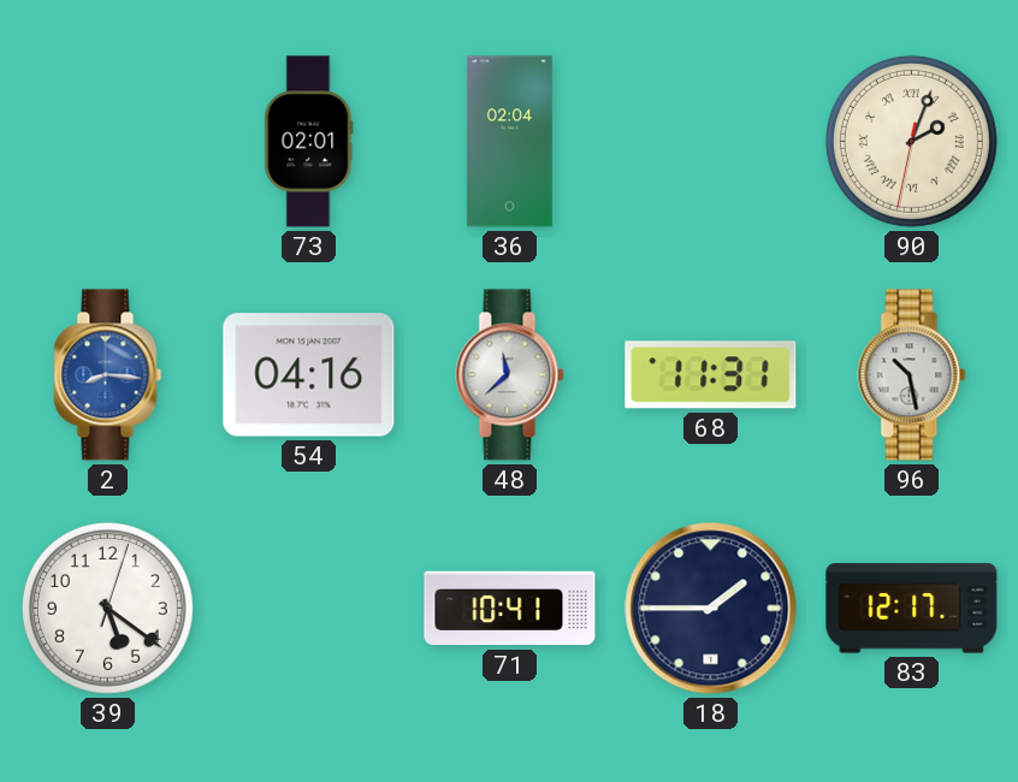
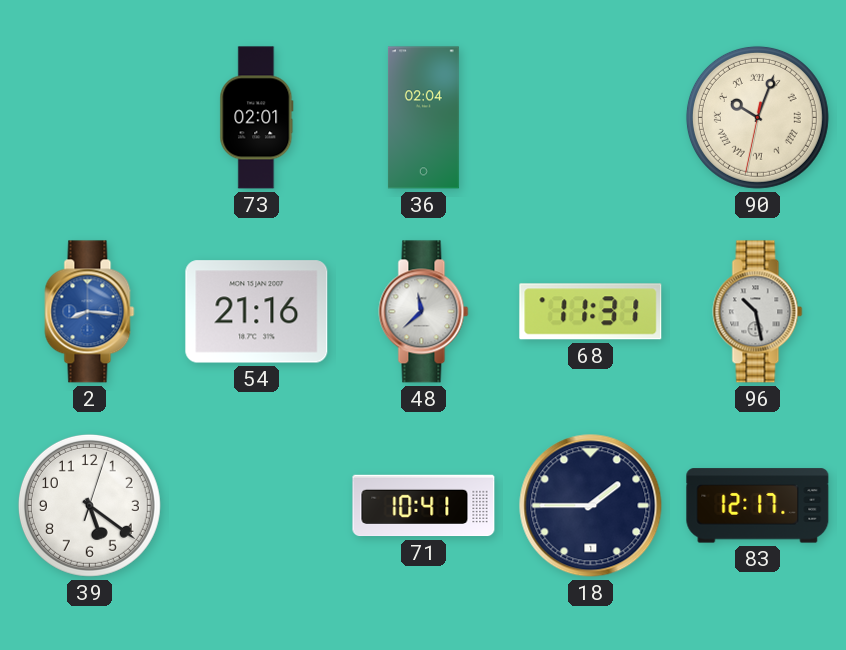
90: 2:03 -> 10:03
54: 04:16 -> 21:16
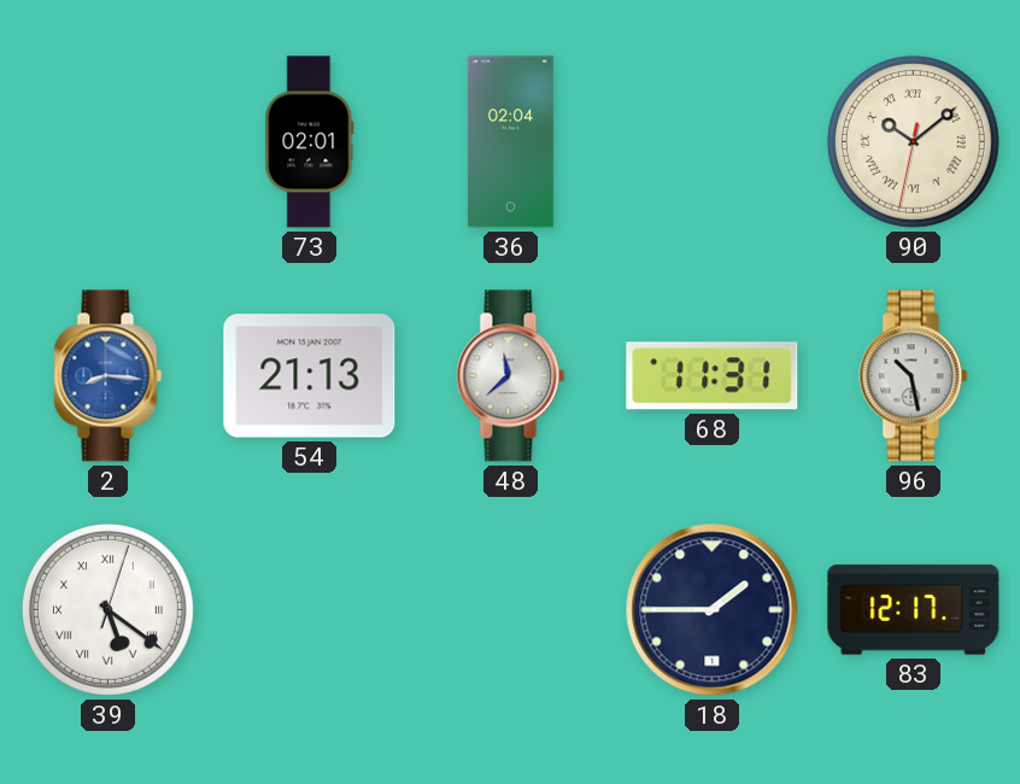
90: 10:03 -> 10:08
54: 21:16 -> 21:13
39 numerals: Arabic -> Roman
71: 10:41 -> none
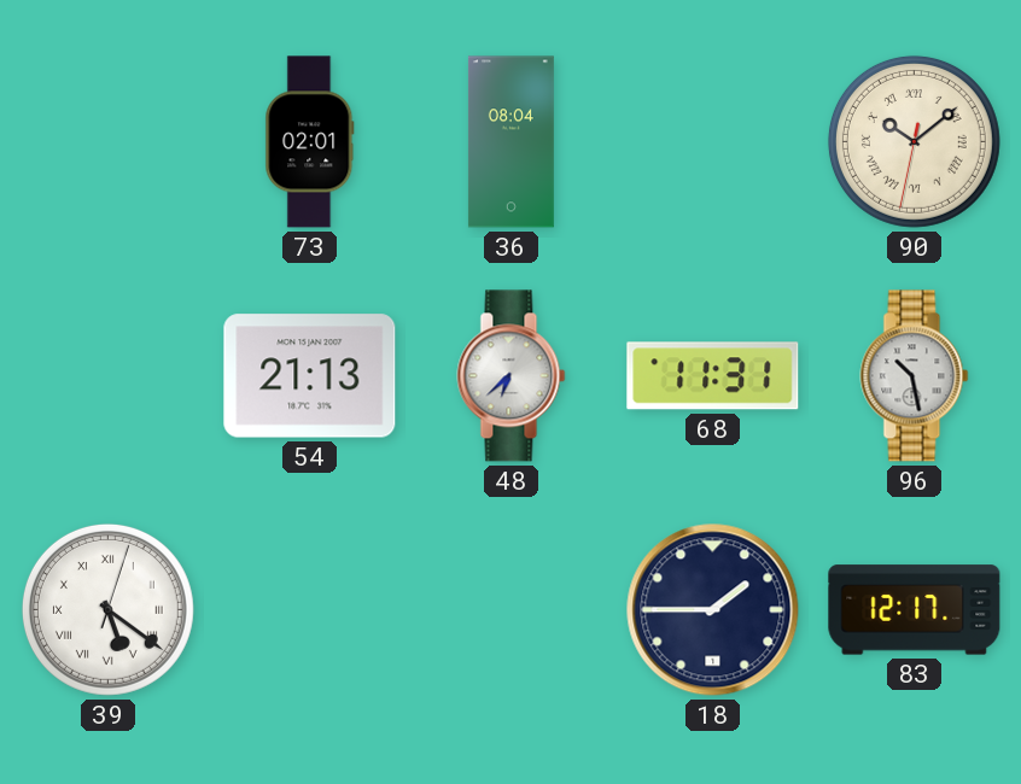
36: 02:04 -> 08:04
2: 8:16 -> none
48: 11:38 -> 6:38
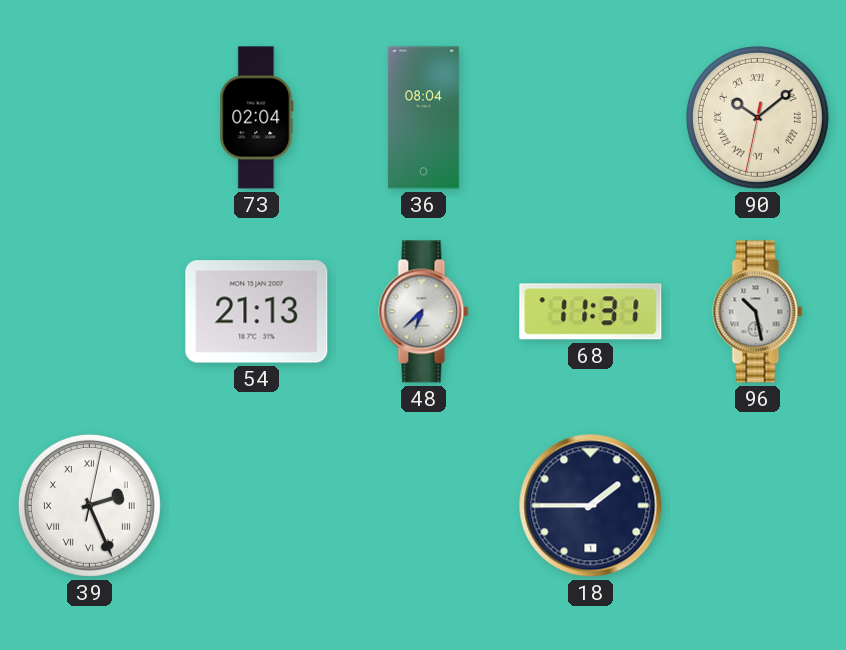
73: 02:01 -> 02:04
39: 5:21 -> 2:26
83: 12:17 -> none
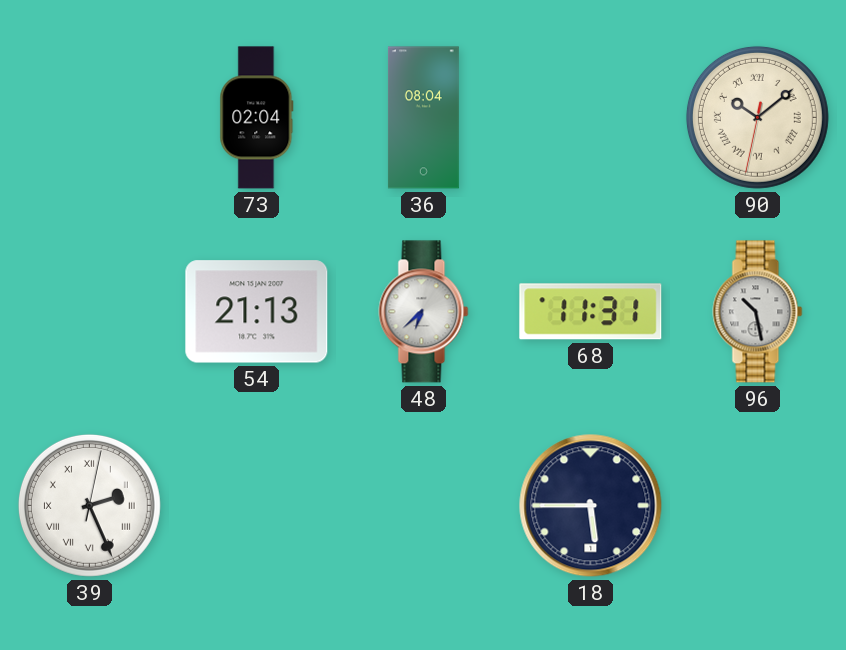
18: 1:45 -> 5:45
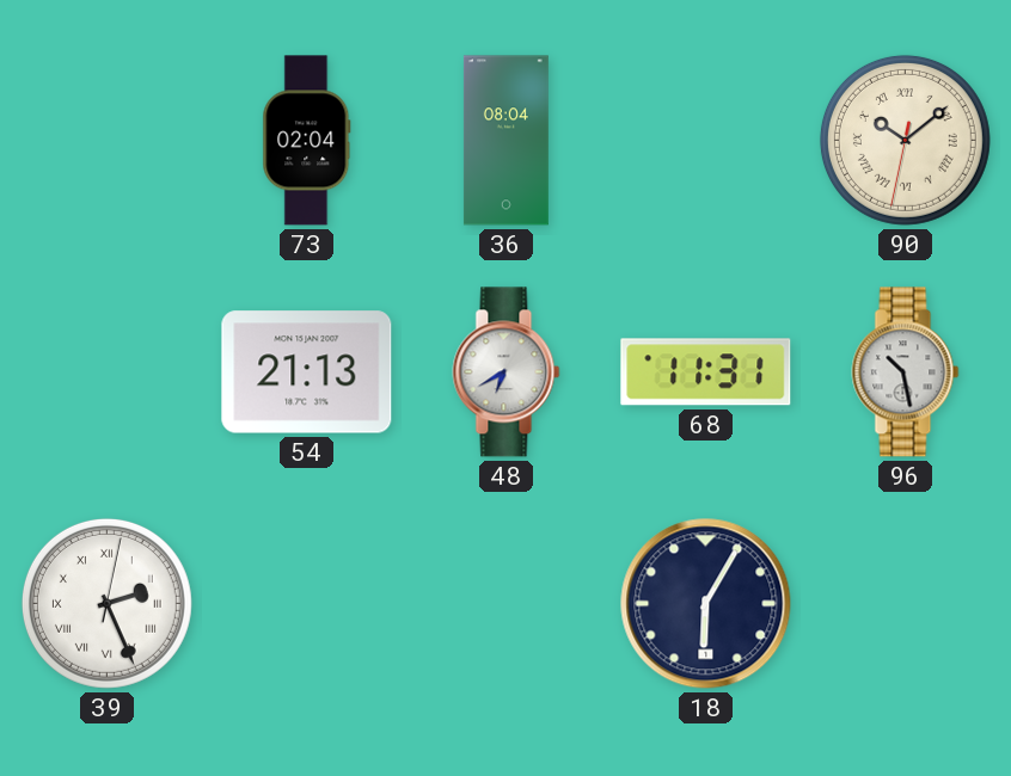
48: 6:38 -> 6:40
18: 5:45 -> 6:05
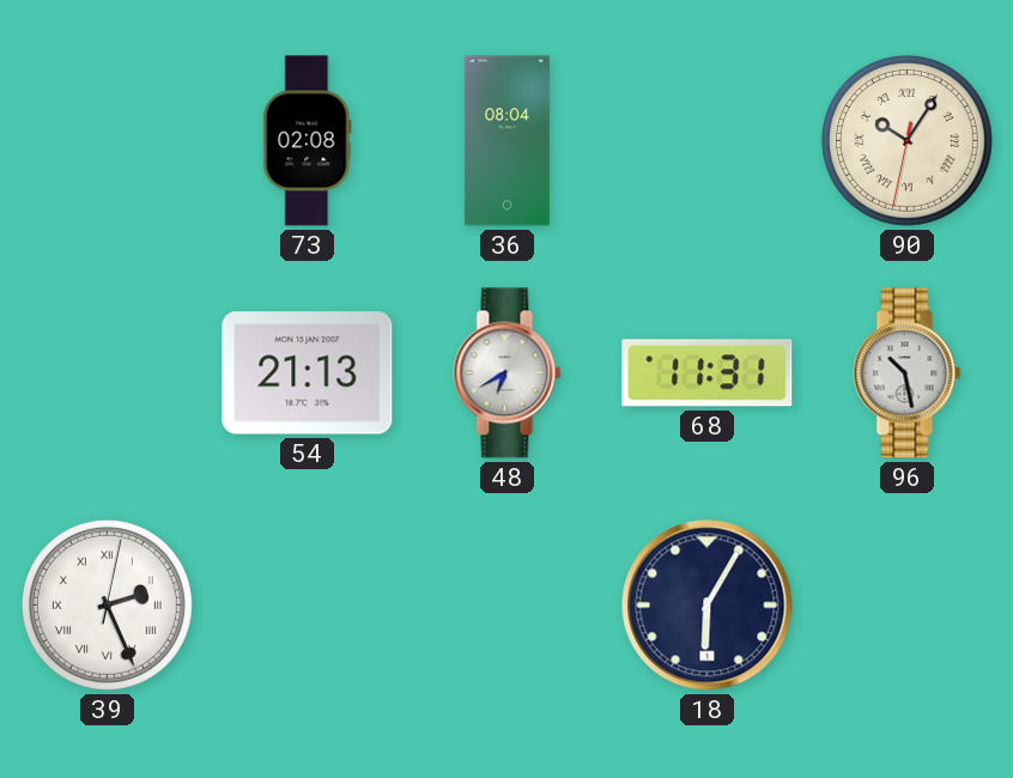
73: 02:04 -> 02:08
90: 10:08 -> 10:05
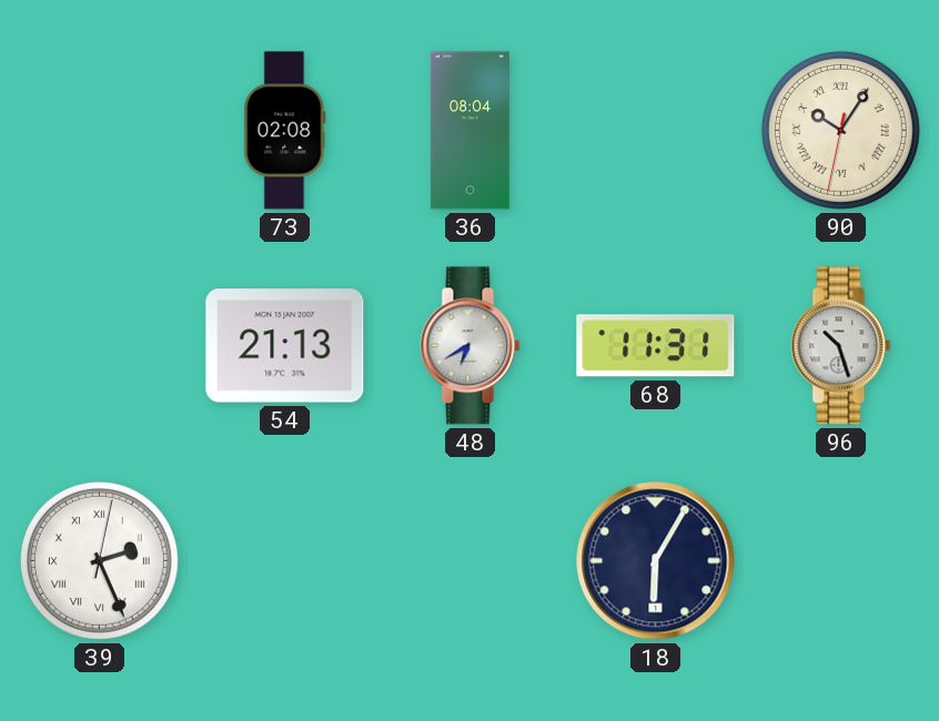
96: 10:28 -> 10:27
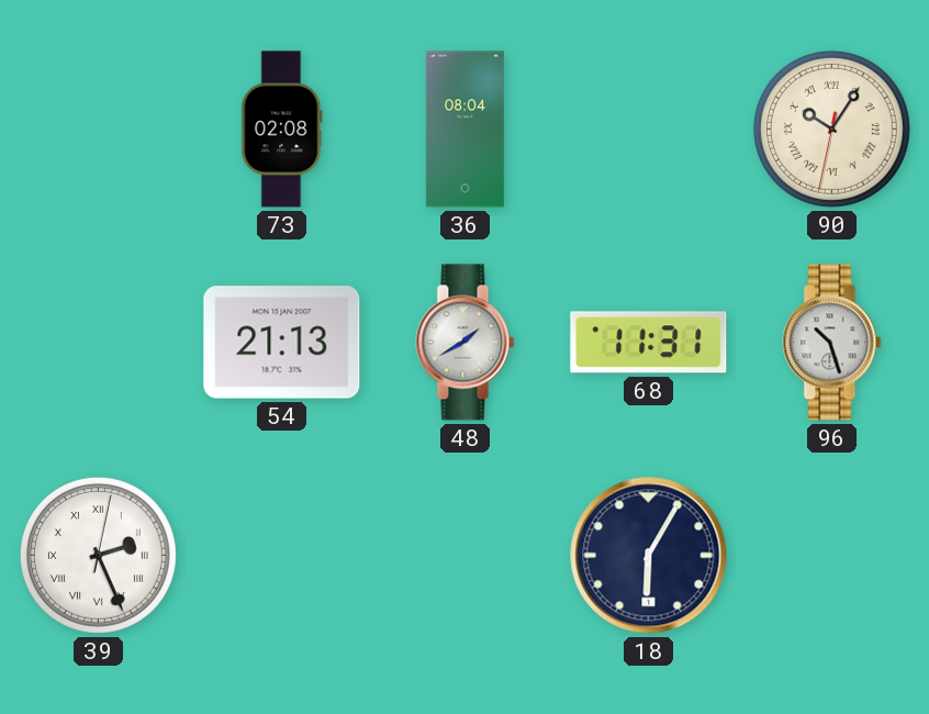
48: 6:40 -> 1:40
